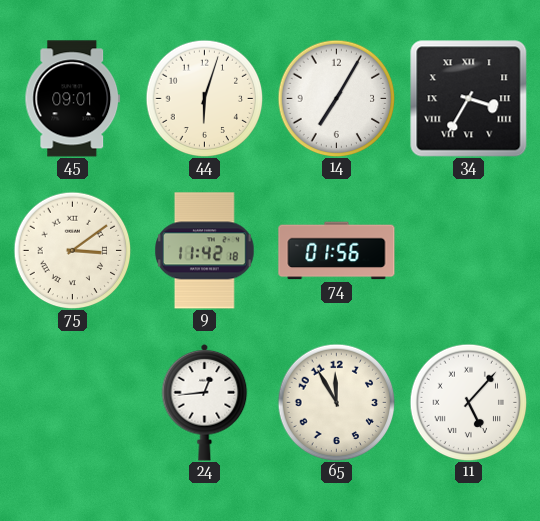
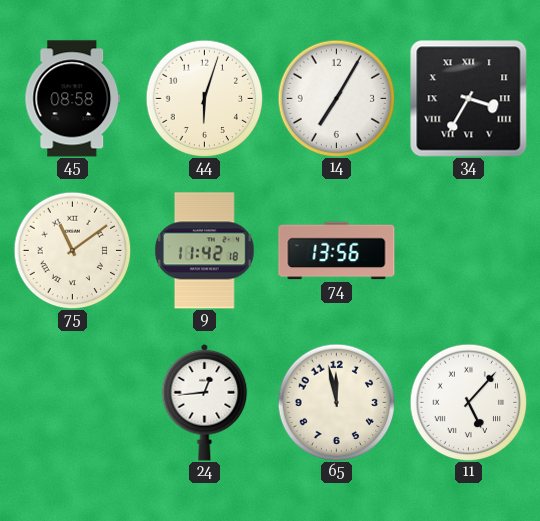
45: 09:01 -> 08:58
75: 3:09 -> 11:09
74: 01:56 -> 13:56
65: 11:55 -> 11:58
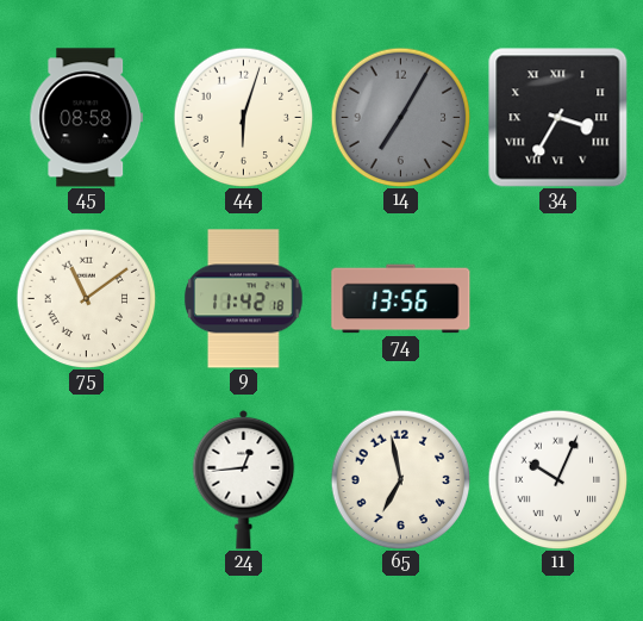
14 dial: white -> grey
65: 11:58 -> 6:58
11: 5:07 -> 10:04
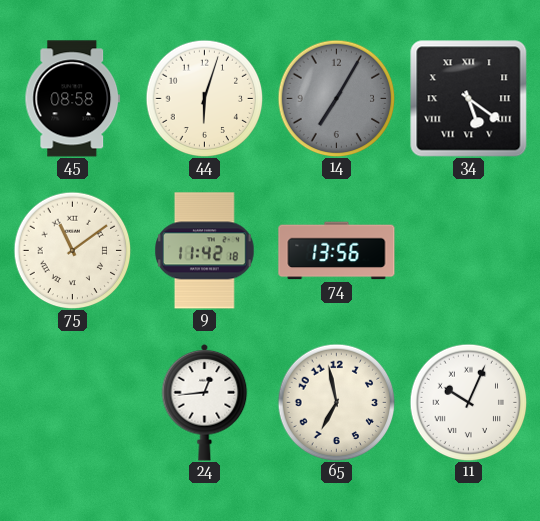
34: 3:35 -> 5:21
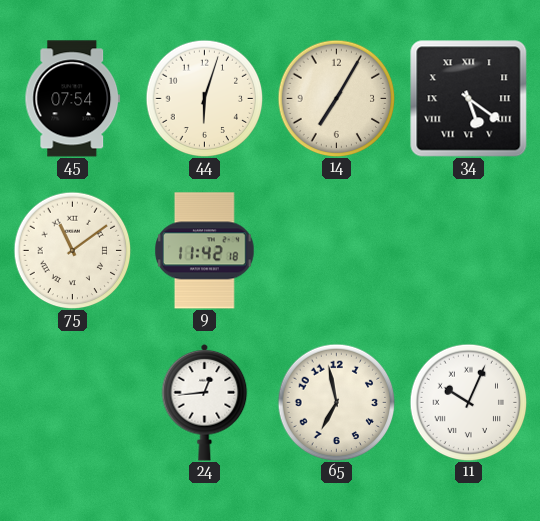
45: 08:58 -> 07:54
14 dial: grey -> cream
74: 13:56 -> none
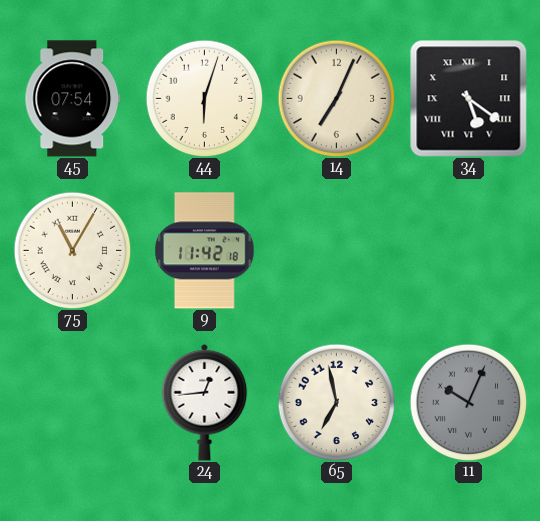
14: 7:05 -> 7:04
75: 11:09 -> 11:05
11 dial: white -> grey
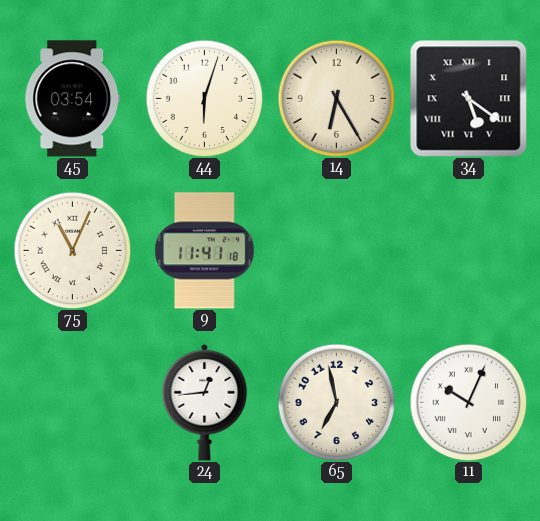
45: 07:54 -> 03:54
14: 7:04 -> 6:25
75: 11:05 -> 11:04
9: 11:42 -> 11:41
11 dial: grey -> white
